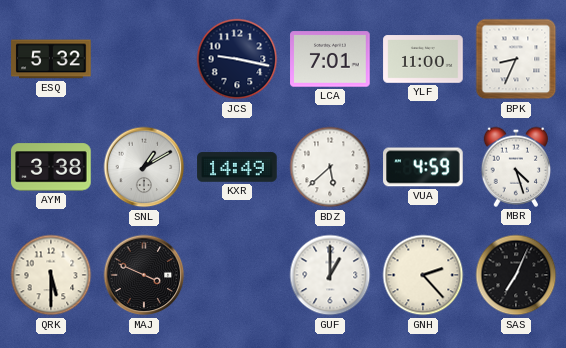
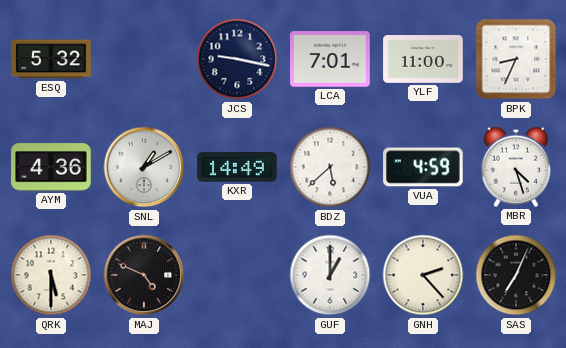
AYM: 3:38 -> 4:36
MAJ: 3:49 -> 4:49
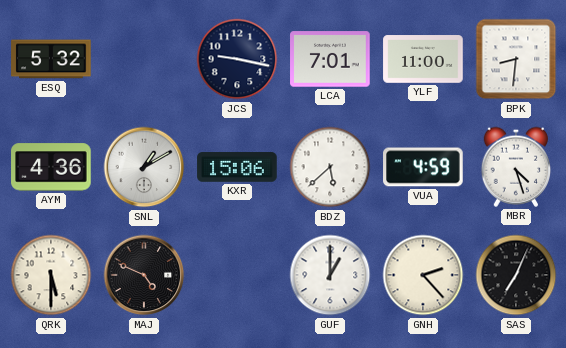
BPK: 8:34 -> 8:31
KXR: 14:49 -> 15:06
